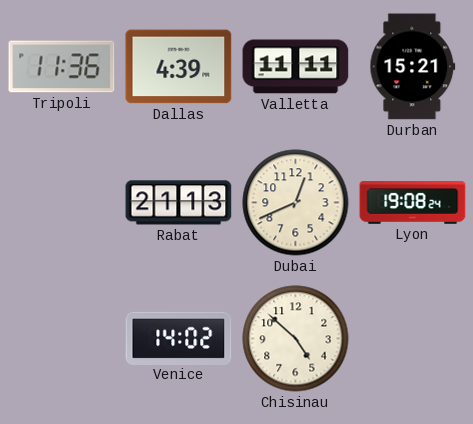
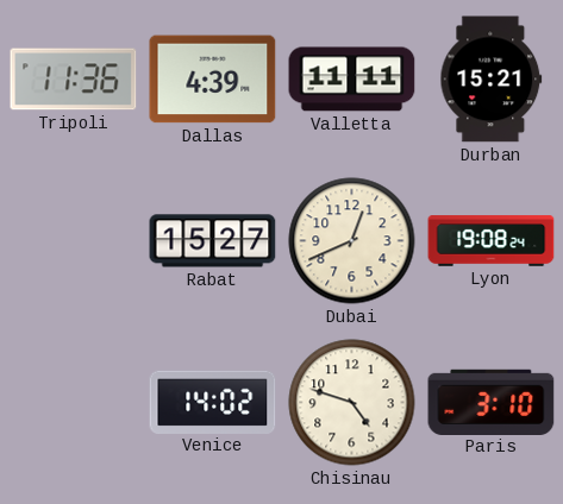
Rabat: 21:13 -> 15:27
Chisinau: 4:52 -> 4:48
Paris: none -> 3:10
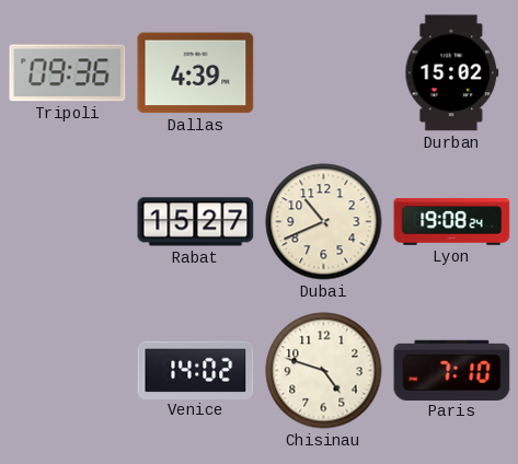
Tripoli: 11:36 -> 09:36
Valletta: 11:11 -> none
Durban: 15:21 -> 15:02
Dubai: 12:41 -> 10:41
Paris: 3:10 -> 7:10
